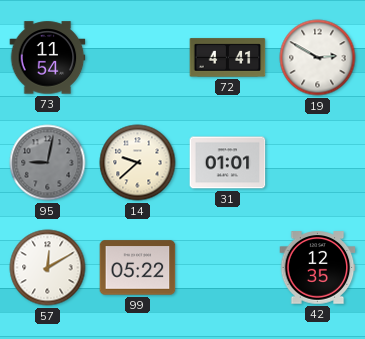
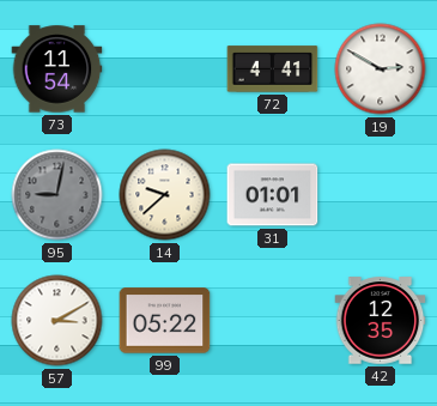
57: 12:10 -> 3:10
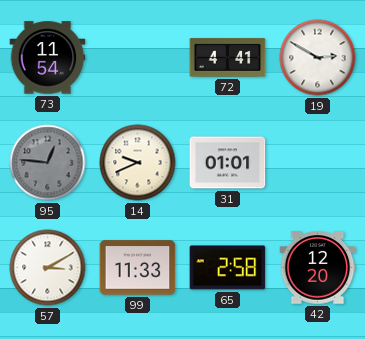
95: 9:02 -> 12:46
14: 9:38 -> 9:41
99: 05:22 -> 11:33
65: none -> 2:58
42: 12:35 -> 12:20
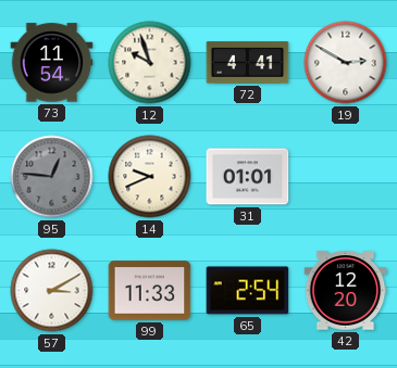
12: none -> 9:57
65: 2:58 -> 2:54
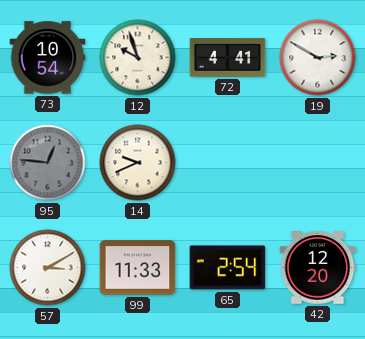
73: 11:54 -> 10:54
31: 01:01 -> none
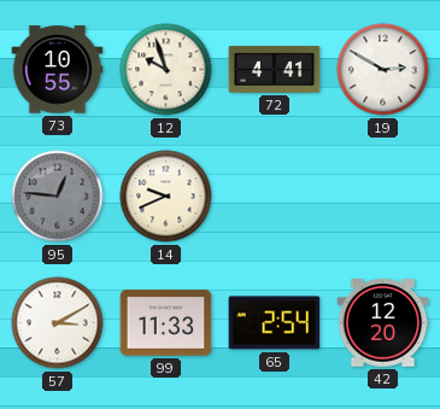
73: 10:54 -> 10:55
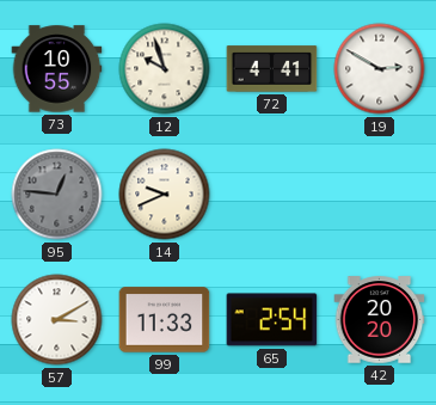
42: 12:20 -> 20:20
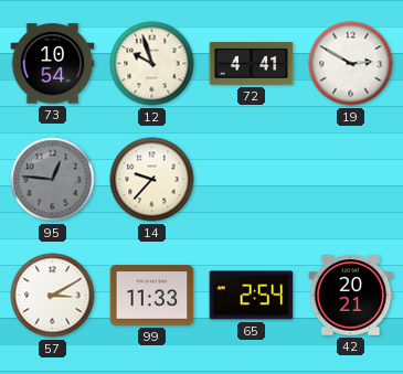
73: 10:55 -> 10:54
14: 9:41 -> 9:37
42: 20:20 -> 20:21
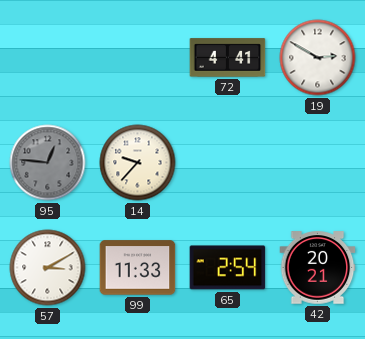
73: 10:54 -> none
12: 9:57 -> none
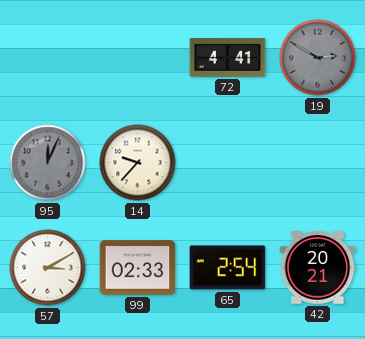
19 dial: white -> grey
95: 12:46 -> 12:04
99: 11:33 -> 02:33
